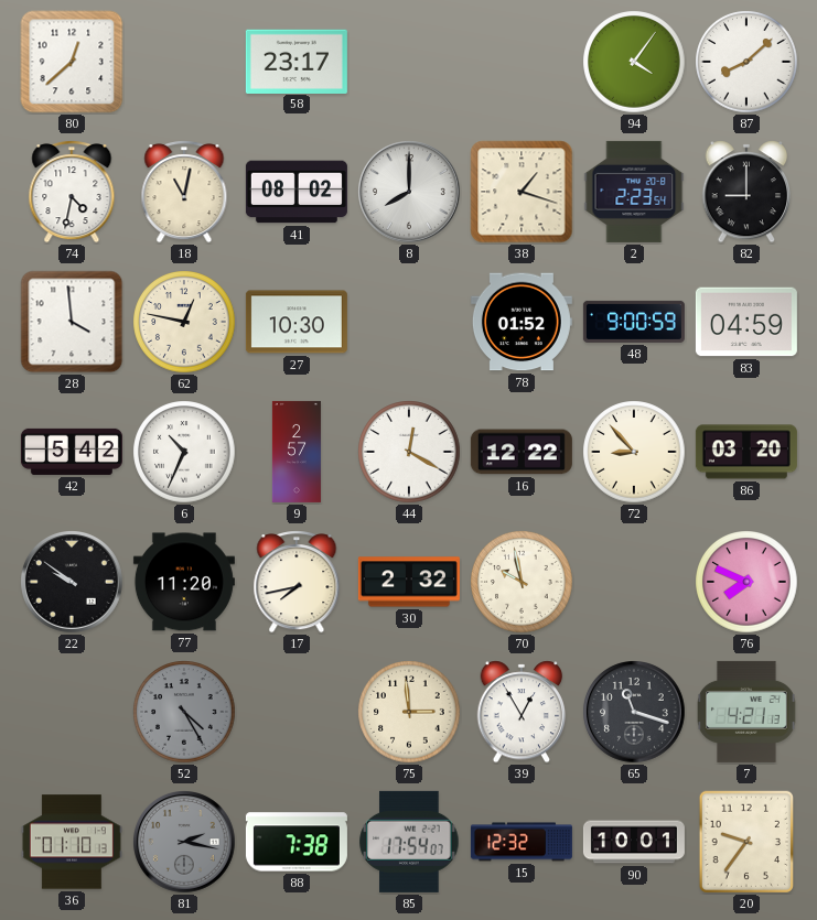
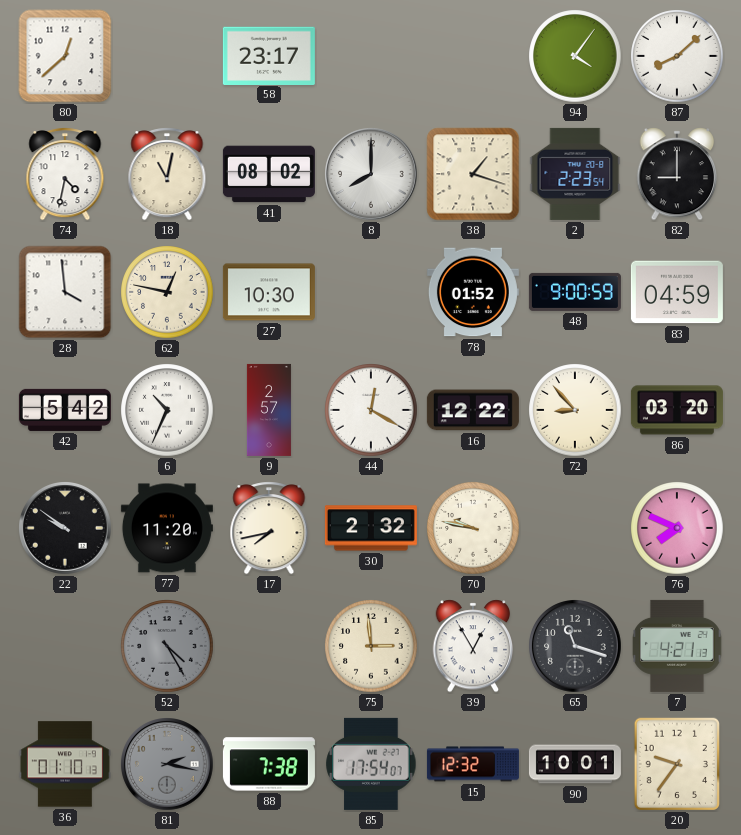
70: 9:58 -> 9:47
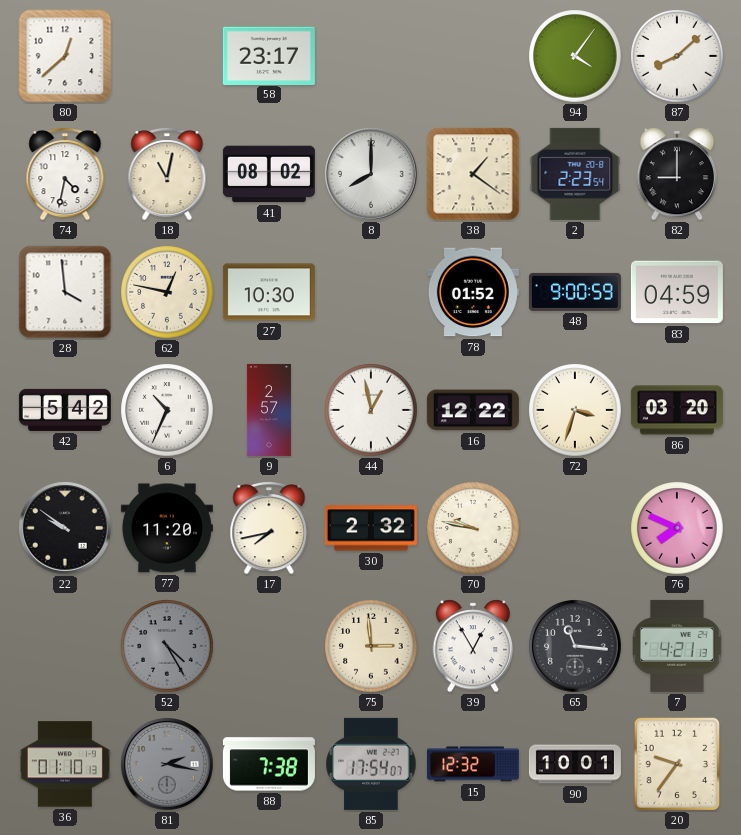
38: 1:18 -> 1:21
44: 12:20 -> 12:58
72: 8:53 -> 3:33
65: 11:18 -> 11:16
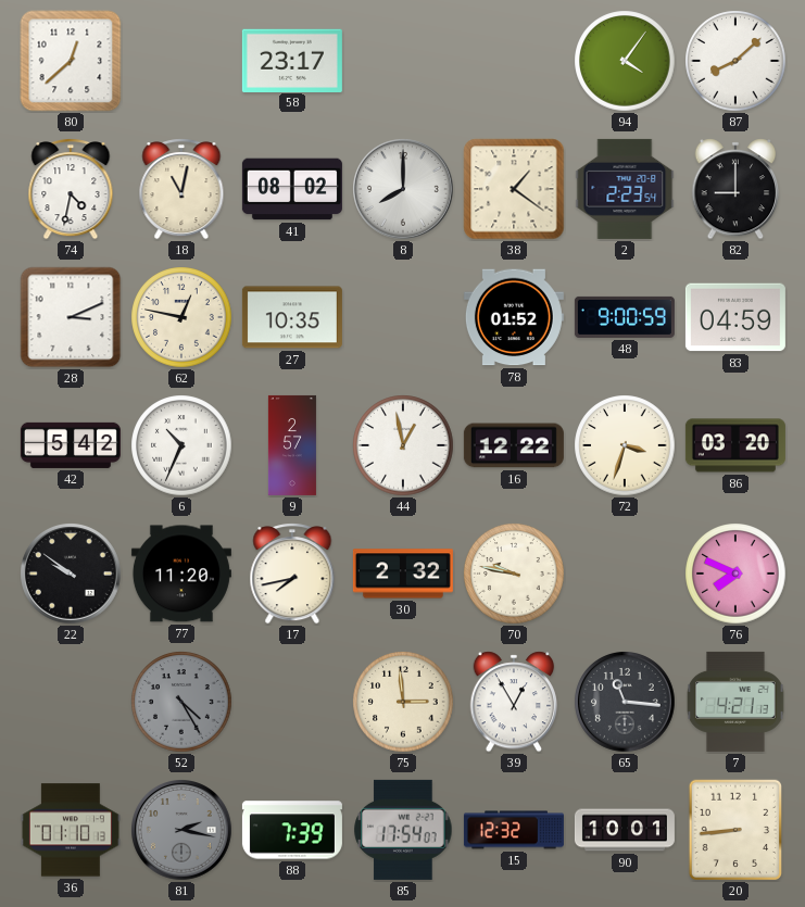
28: 3:59 -> 3:11
27: 10:30 -> 10:35
88: 7:38 -> 7:39
20: 9:36 -> 8:44
